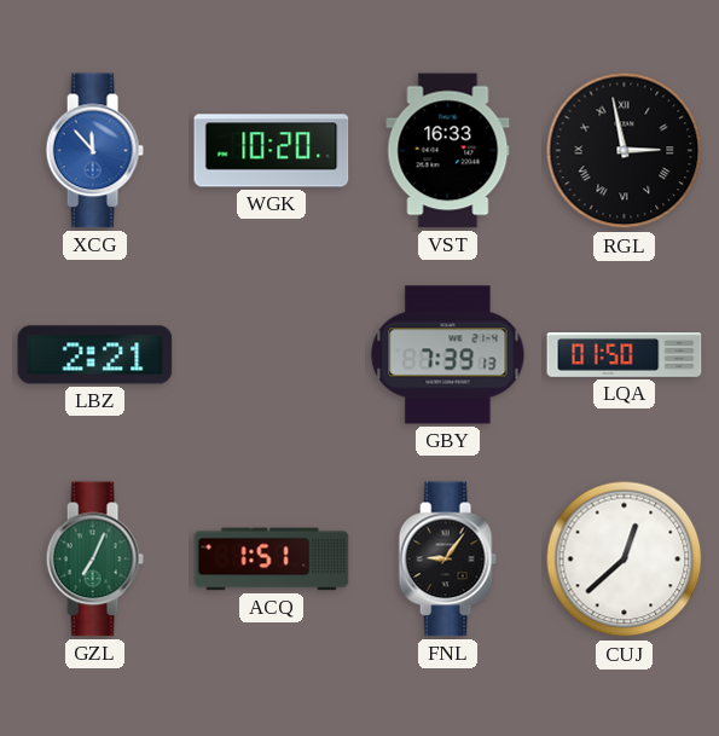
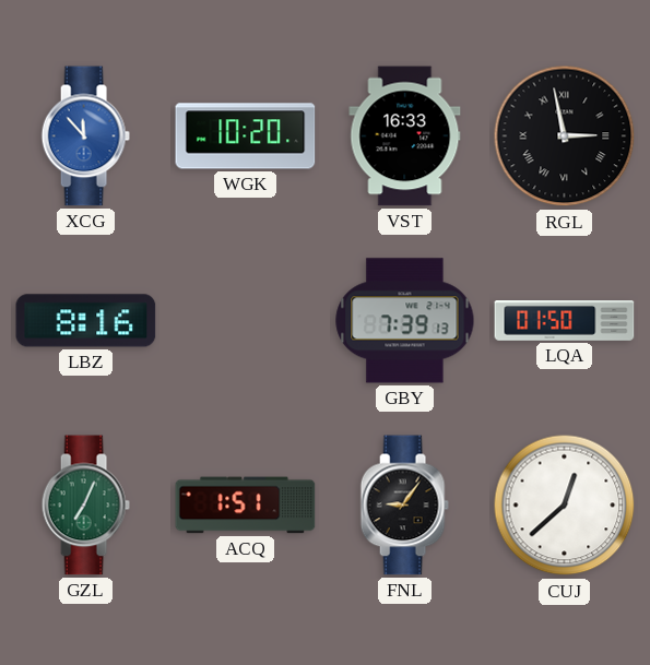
LBZ: 2:21 -> 8:16
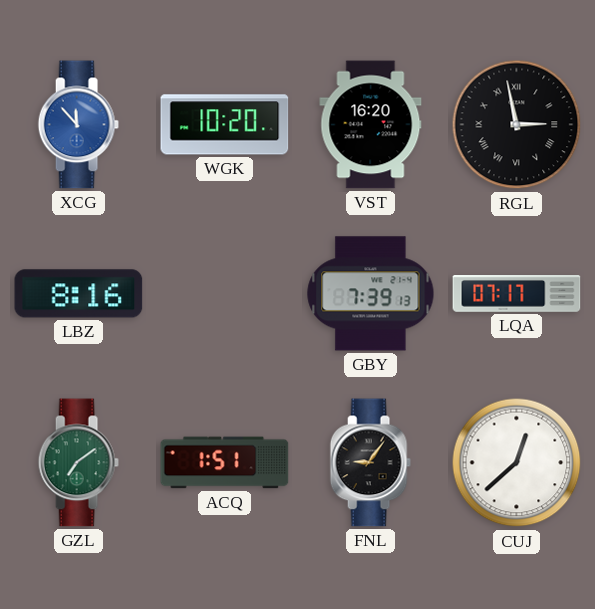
VST: 16:33 -> 16:20
LQA: 01:50 -> 07:17
GZL: 7:04 -> 7:09
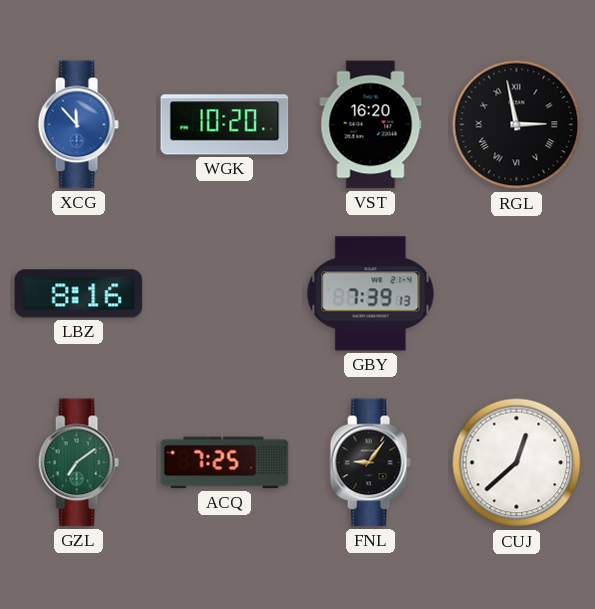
LQA: 07:17 -> none
ACQ: 1:51 -> 7:25
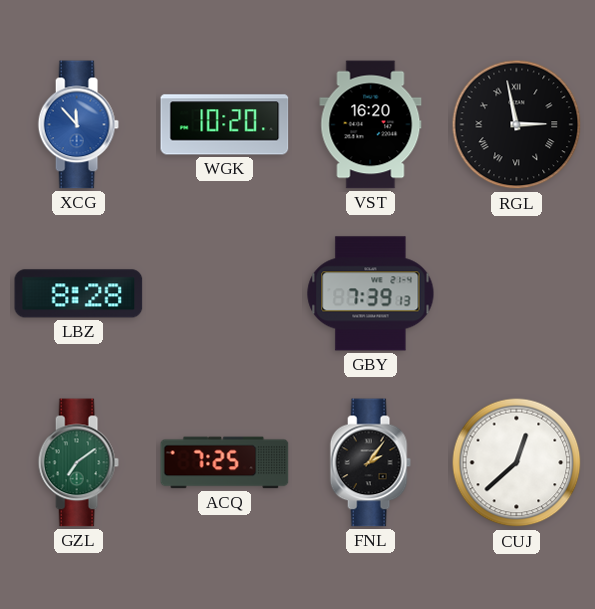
LBZ: 8:16 -> 8:28
FNL: 9:06 -> 2:06
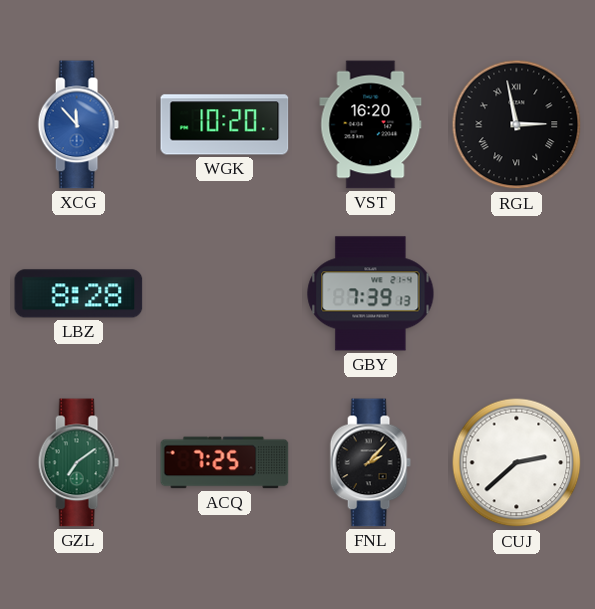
FNL: 2:06 -> 2:07
CUJ: 12:38 -> 2:38
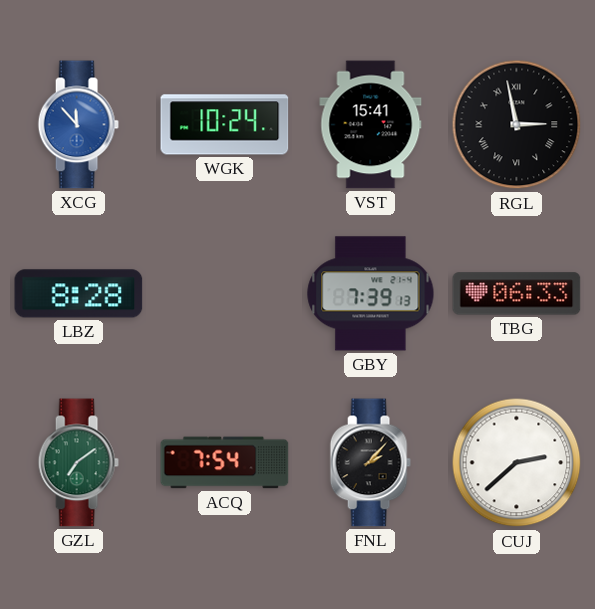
WGK: 10:20 -> 10:24
VST: 16:20 -> 15:41
TBG: none -> 06:33
ACQ: 7:25 -> 7:54
